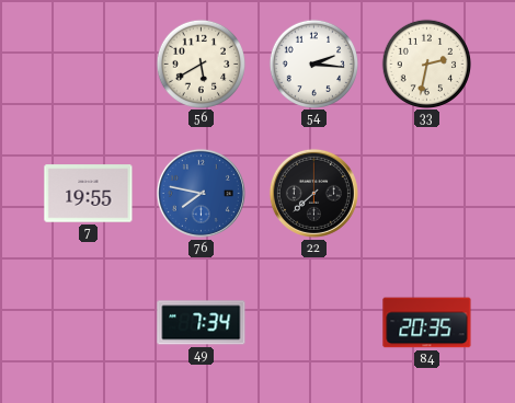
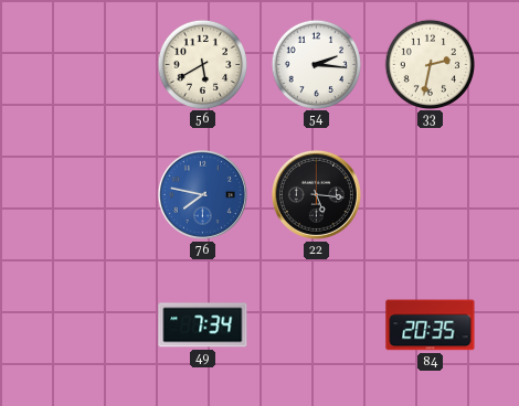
7: 19:55 -> none
22: 7:38 -> 5:16
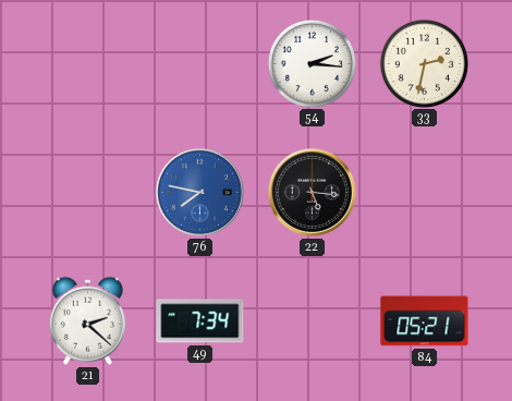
56: 5:40 -> none
21: none -> 2:22
84: 20:35 -> 05:21
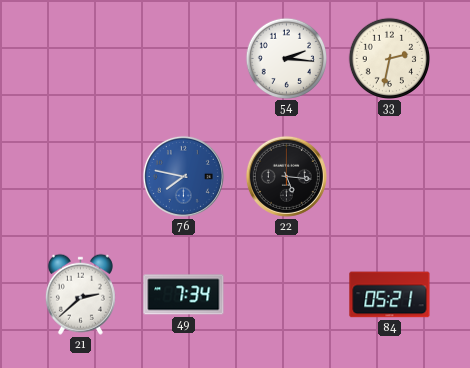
21: 2:22 -> 2:38
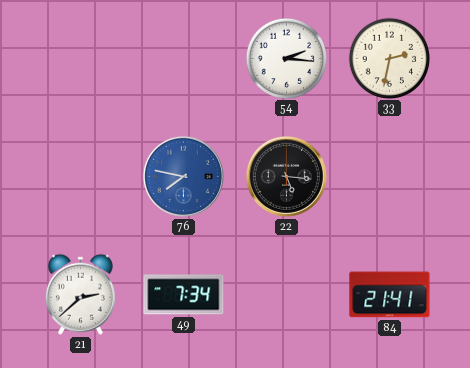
84: 05:21 -> 21:41
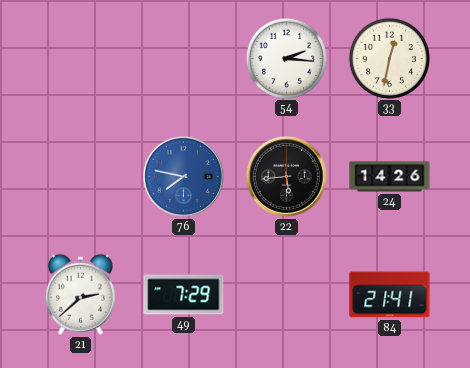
33: 2:32 -> 12:32
22: 5:16 -> 5:44
24: none -> 14:26
49: 7:34 -> 7:29
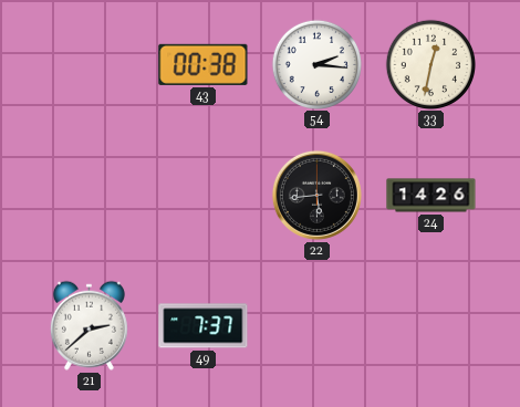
43: none -> 00:38
76: 7:47 -> none
49: 7:29 -> 7:37
84: 21:41 -> none
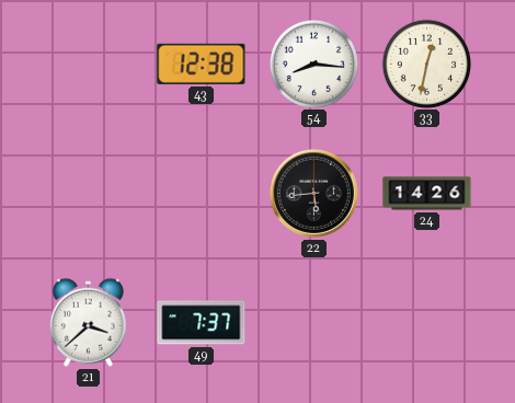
43: 00:38 -> 12:38
54: 2:16 -> 8:16
21: 2:38 -> 3:38
